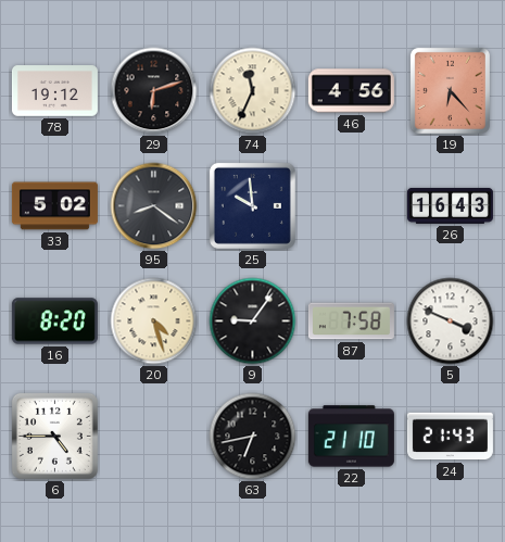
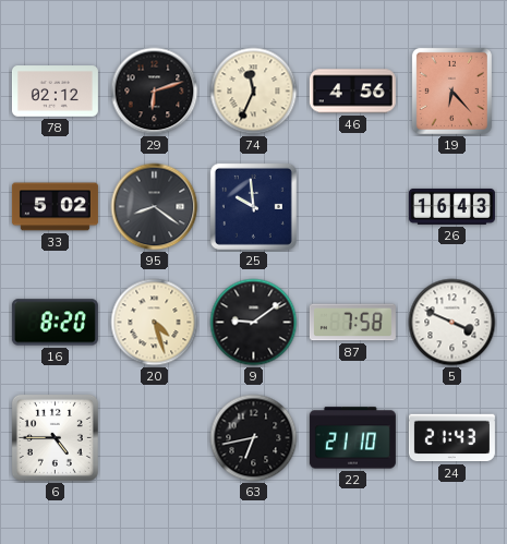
78: 19:12 -> 02:12
9: 9:06 -> 9:09
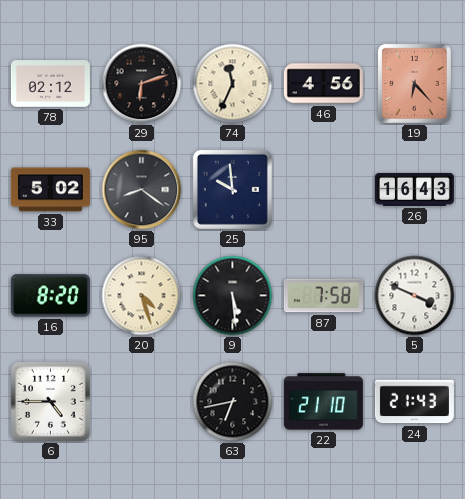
9: 9:09 -> 5:29
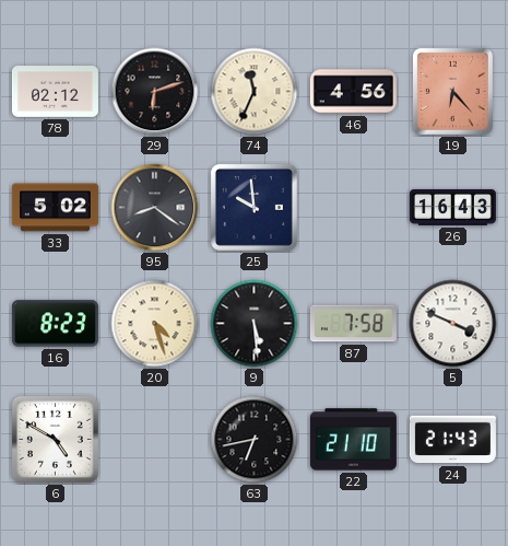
16: 8:20 -> 8:23
6: 4:45 -> 4:50
